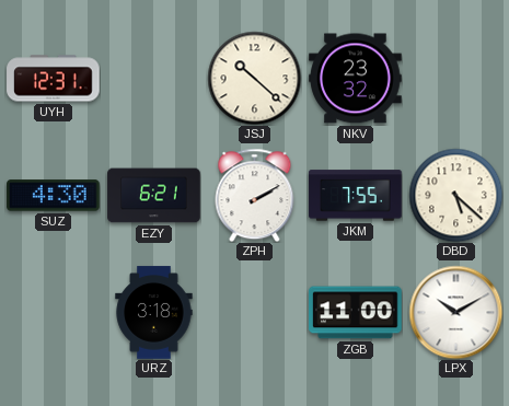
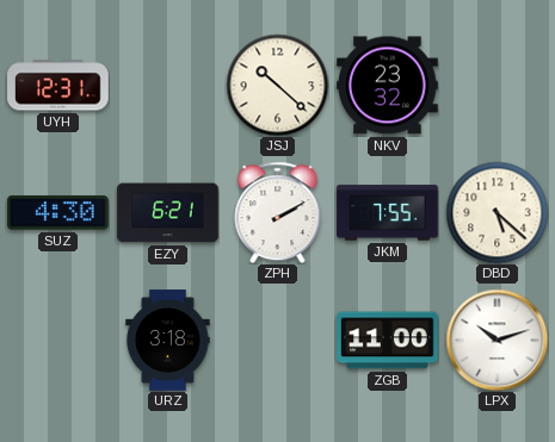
LPX: 10:10 -> 10:12
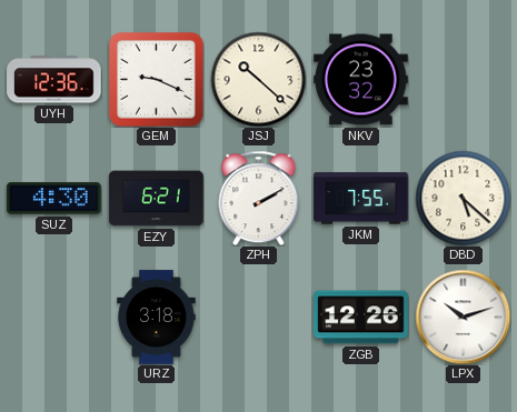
UYH: 12:31 -> 12:36
GEM: none -> 9:19
ZGB: 11:00 -> 12:26
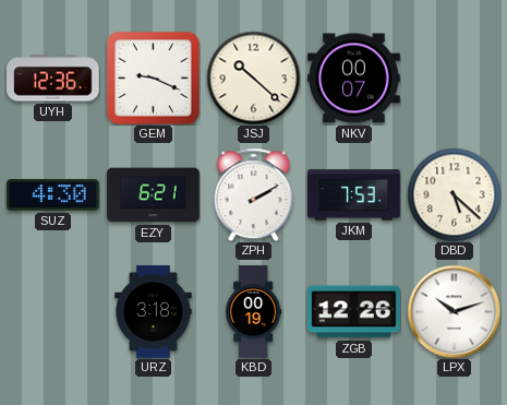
NKV: 23:32 -> 00:07
JKM: 7:55 -> 7:53
KBD: none -> 00:19
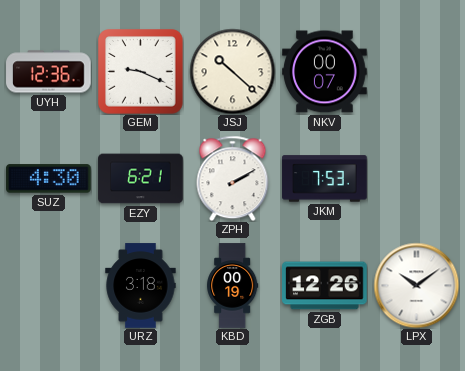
DBD: 5:22 -> none
LPX: 10:12 -> 10:09
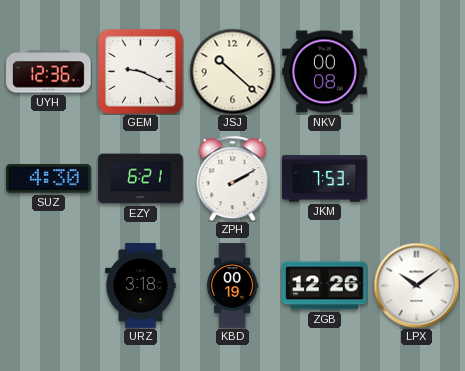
NKV: 00:07 -> 00:08
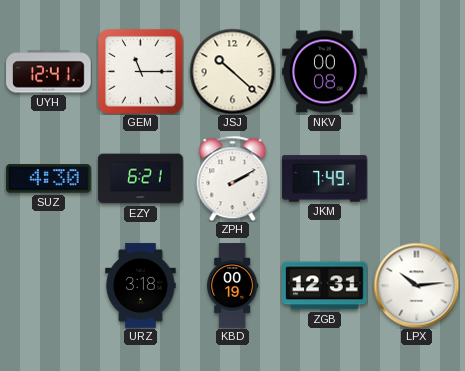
UYH: 12:36 -> 12:41
GEM: 9:19 -> 11:15
JKM: 7:53 -> 7:49
ZGB: 12:26 -> 12:31
LPX: 10:09 -> 10:14
